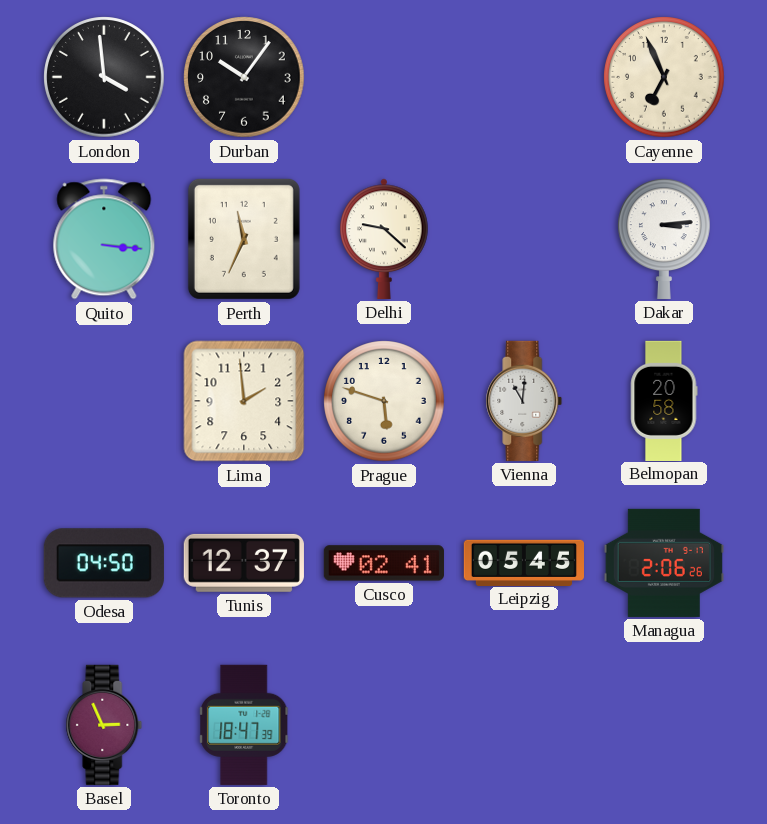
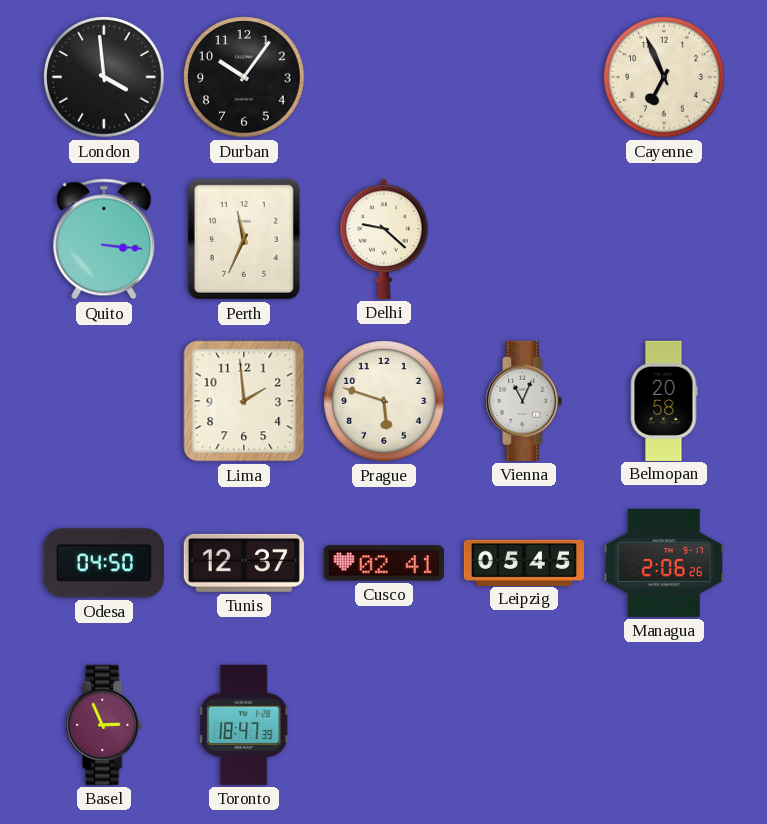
Dakar: 3:14 -> none
Vienna: 11:01 -> 11:04
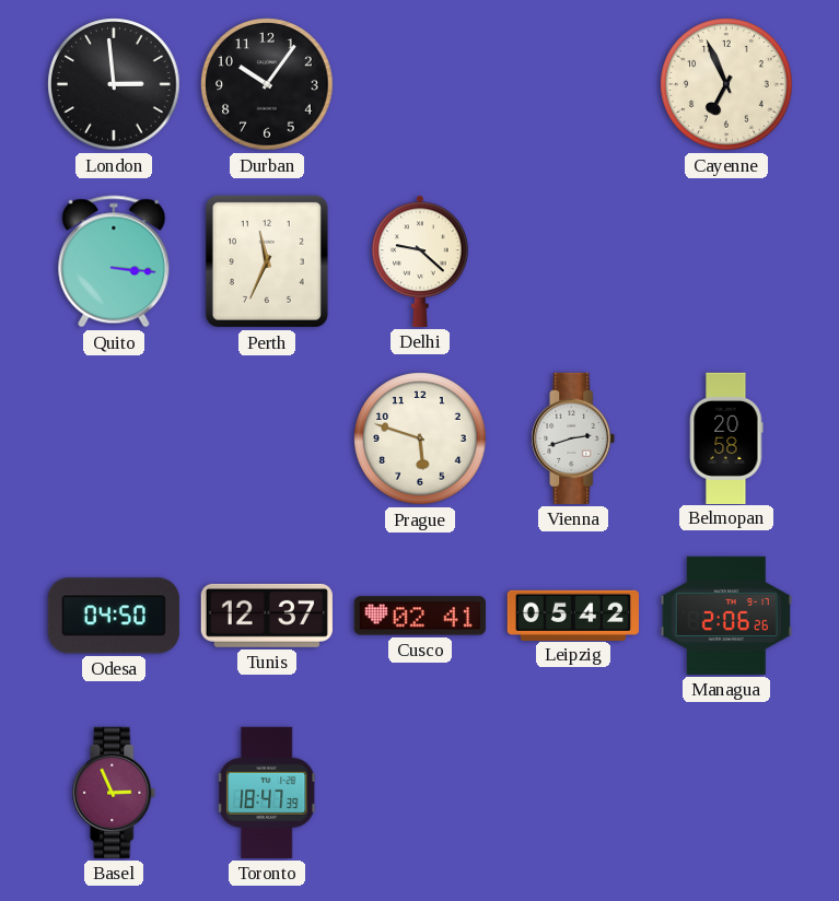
London: 3:59 -> 2:59
Lima: 1:59 -> none
Vienna: 11:04 -> 2:42
Leipzig: 05:45 -> 05:42
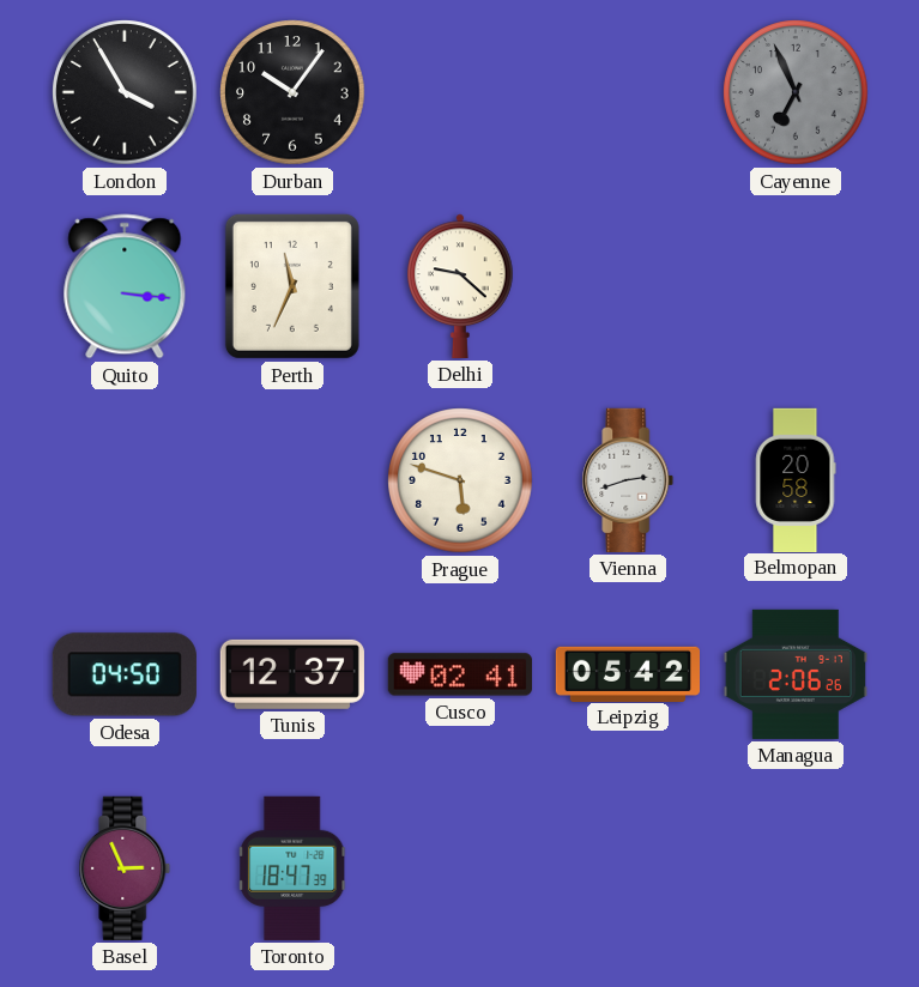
London: 2:59 -> 3:55
Cayenne dial: cream -> grey
